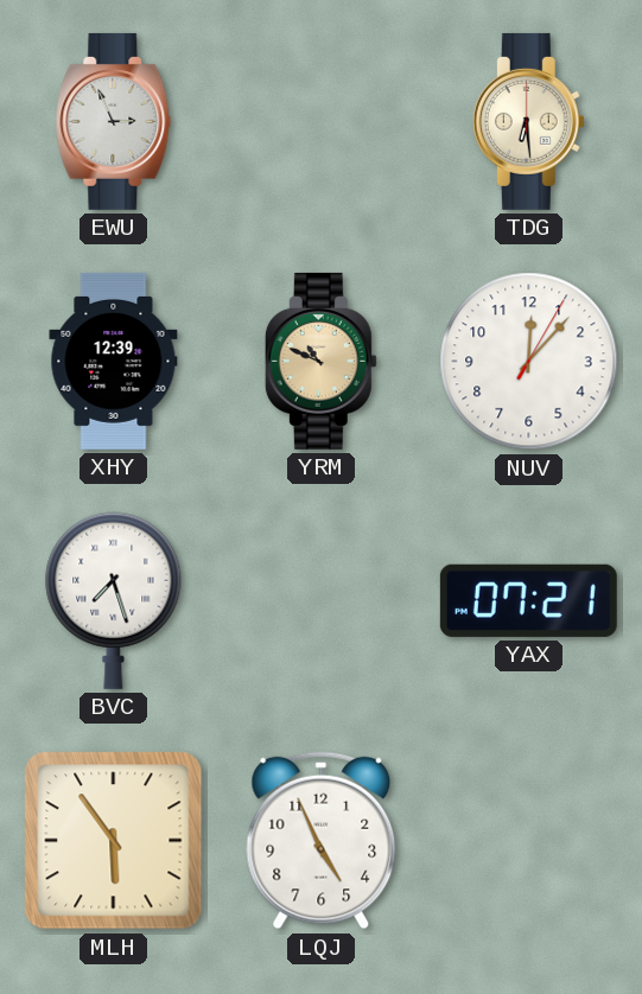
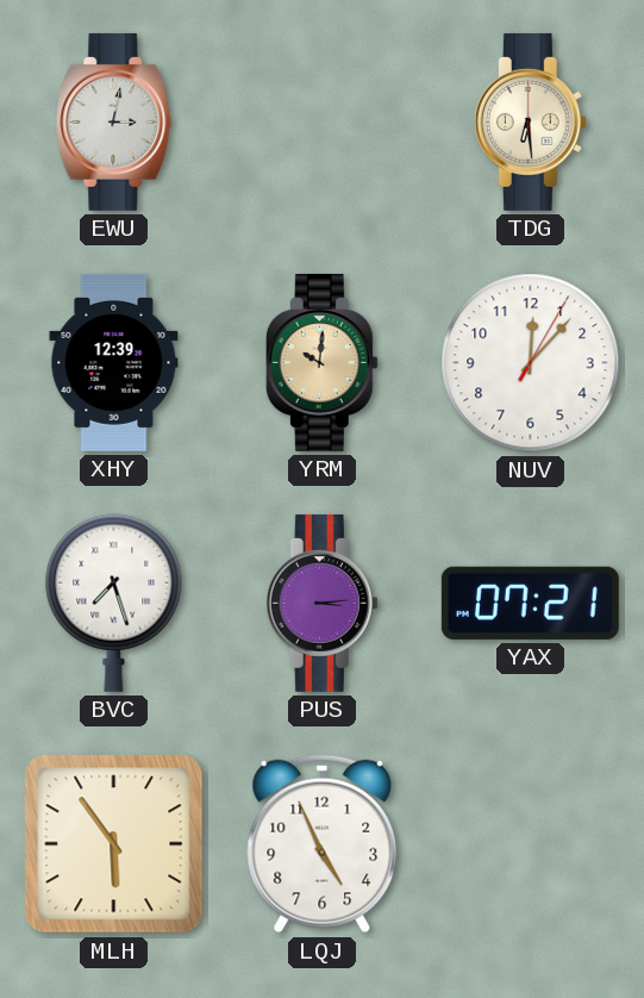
EWU: 2:56 -> 3:02
YRM: 10:49 -> 10:01
PUS: none -> 3:14
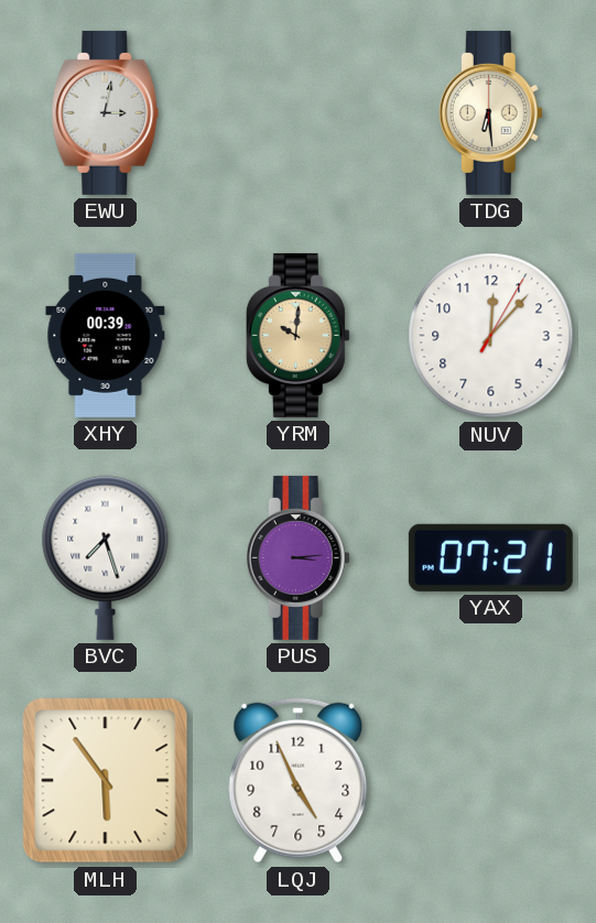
XHY: 12:39 -> 00:39
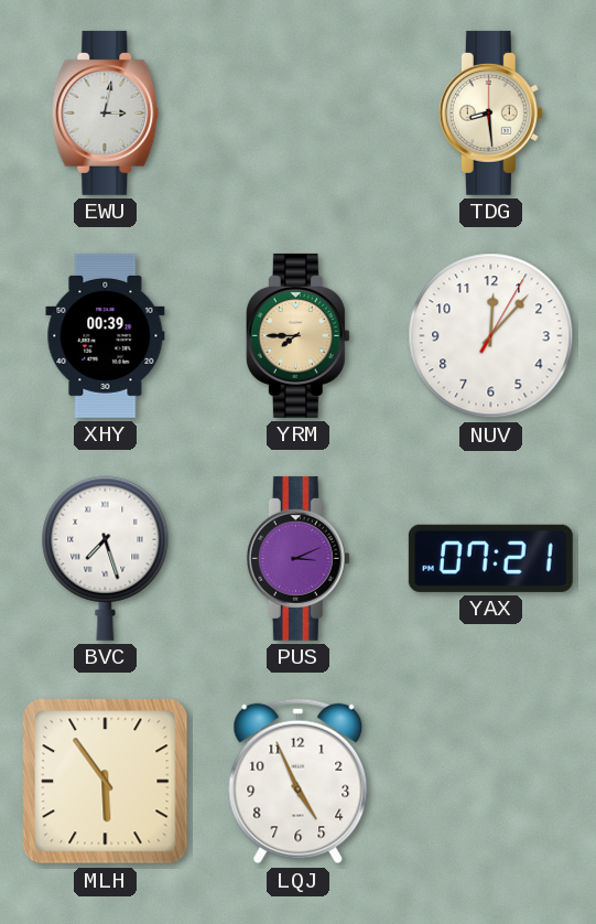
TDG: 6:29 -> 8:29
YRM: 10:01 -> 7:45
PUS: 3:14 -> 3:11
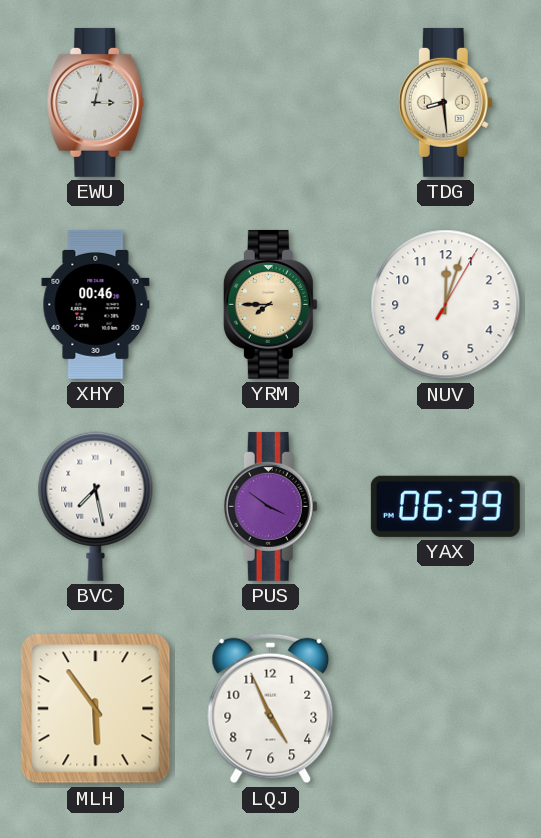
XHY: 00:39 -> 00:46
NUV: 12:07 -> 12:03
BVC: 7:27 -> 7:28
PUS: 3:11 -> 3:51
YAX: 07:21 -> 06:39
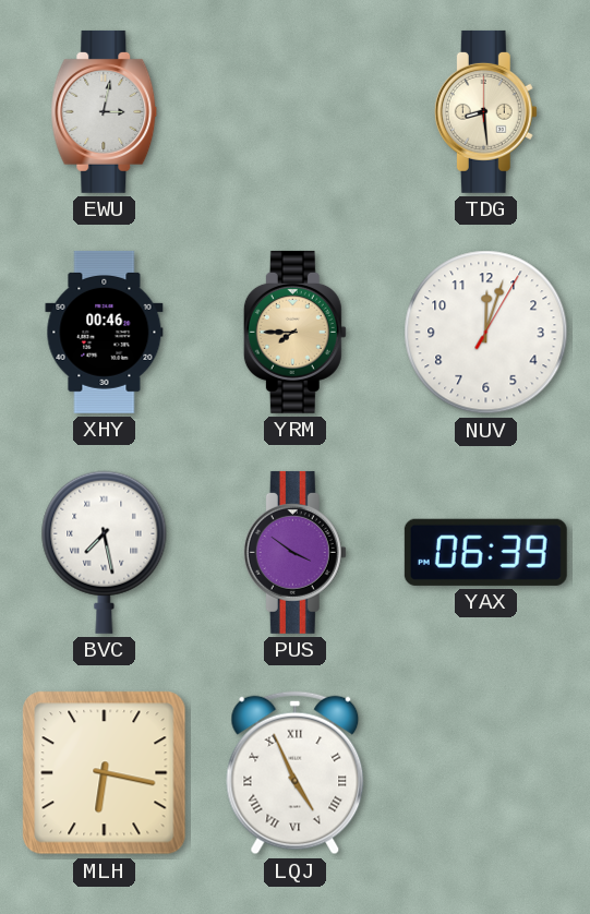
MLH: 5:54 -> 6:17
LQJ numerals: Arabic -> Roman
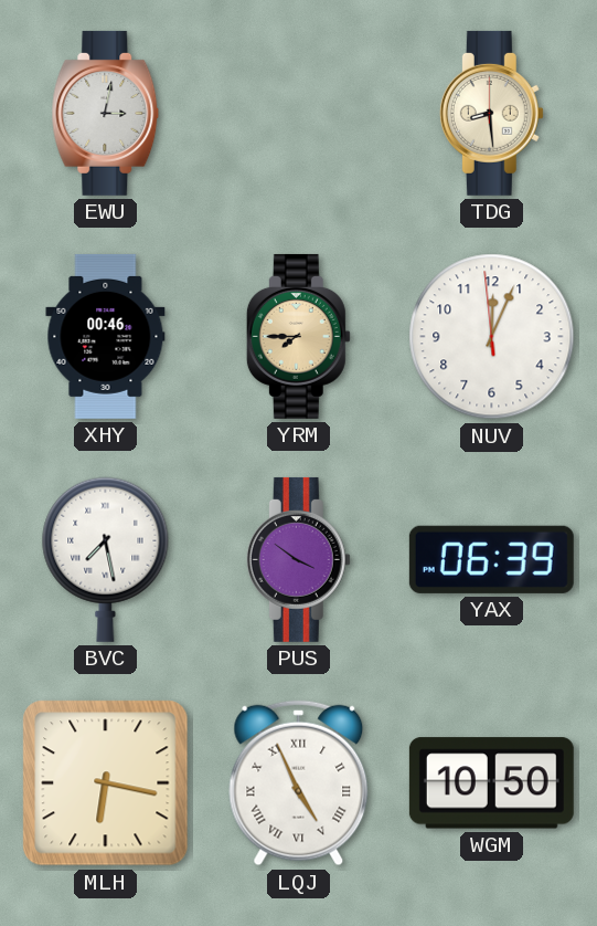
NUV: 12:03:05 -> 12:03:59
WGM: none -> 10:50
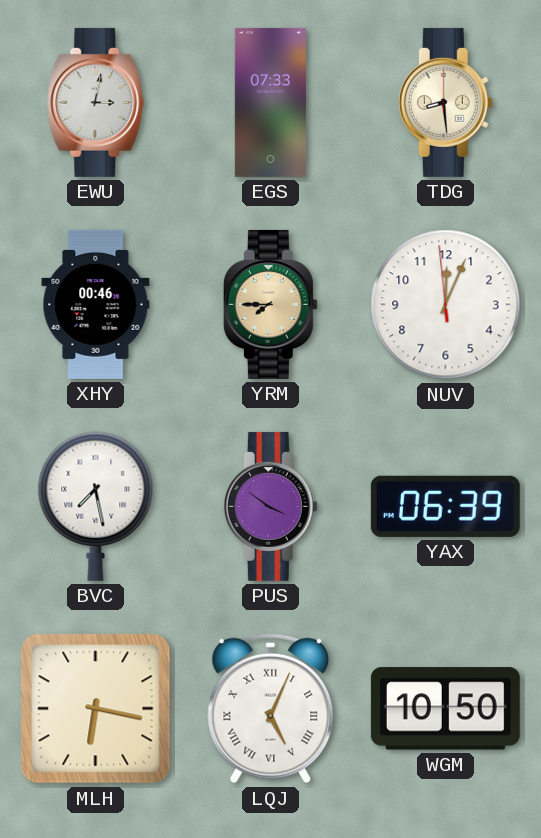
EGS: none -> 07:33
LQJ: 4:56 -> 5:04
